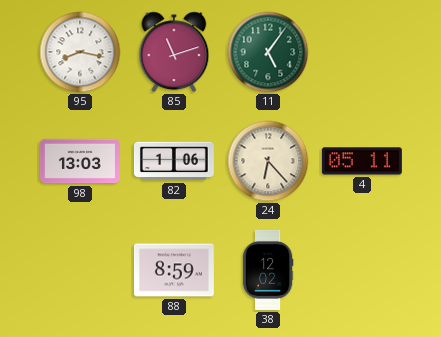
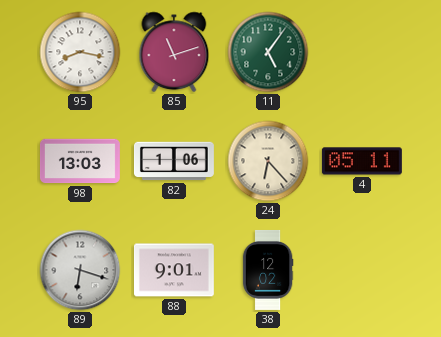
89: none -> 6:18
88: 8:59 -> 9:01
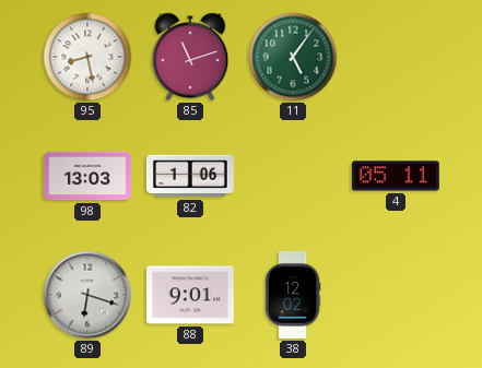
95: 8:17 -> 8:28
24: 6:23 -> none
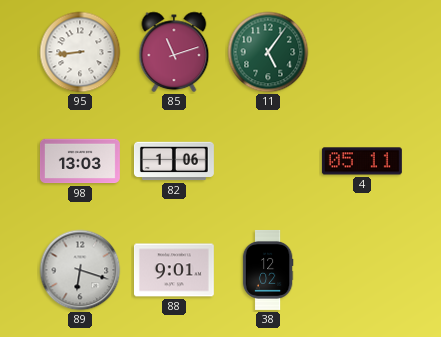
95: 8:28 -> 8:44
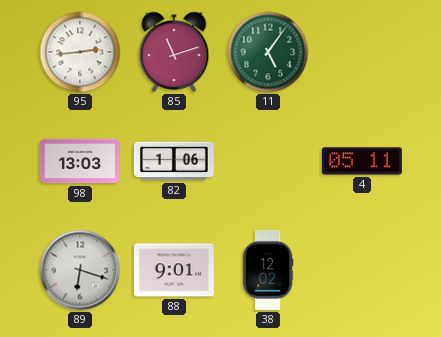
95: 8:44 -> 2:44
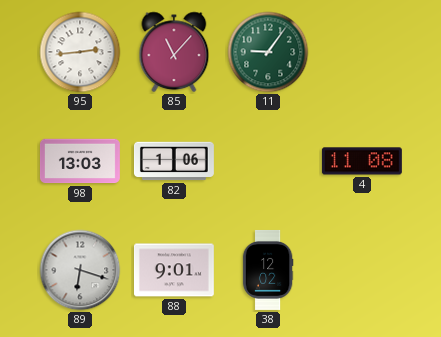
85: 11:12 -> 11:07
11: 5:06 -> 9:06
4: 05:11 -> 11:08
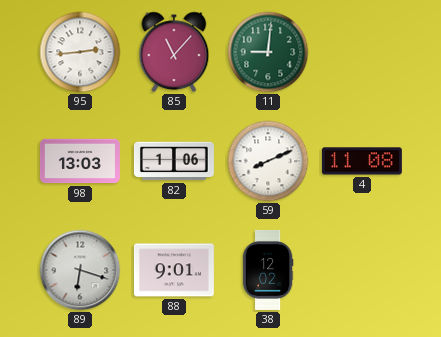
11: 9:06 -> 9:01
59: none -> 8:11
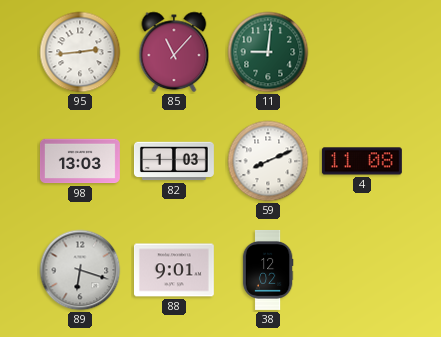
82: 1:06 -> 1:03
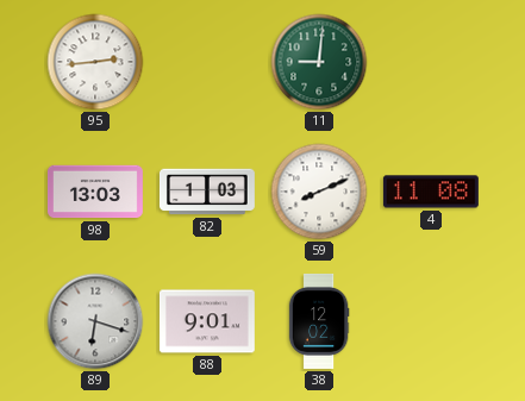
85: 11:07 -> none
